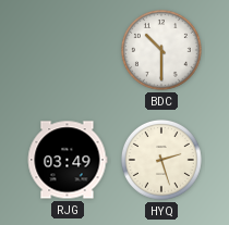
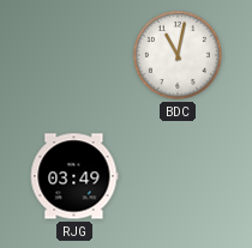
BDC: 10:30 -> 11:02
HYQ: 2:27 -> none
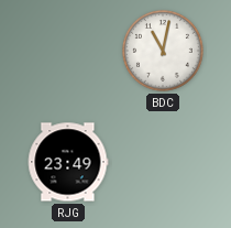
RJG: 03:49 -> 23:49
